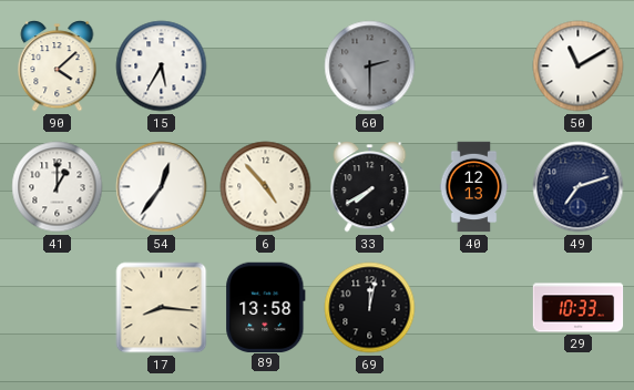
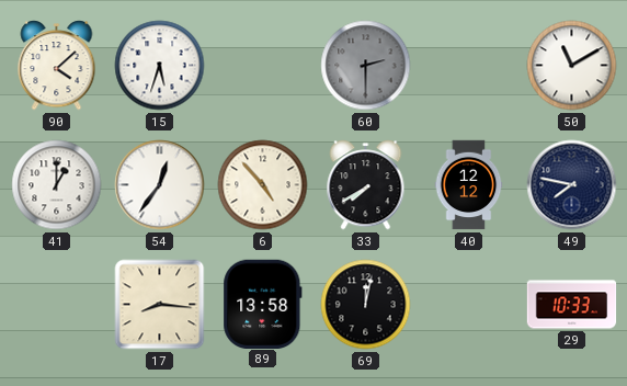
15: 5:35 -> 5:33
40: 12:13 -> 12:12
49: 7:12 -> 7:47
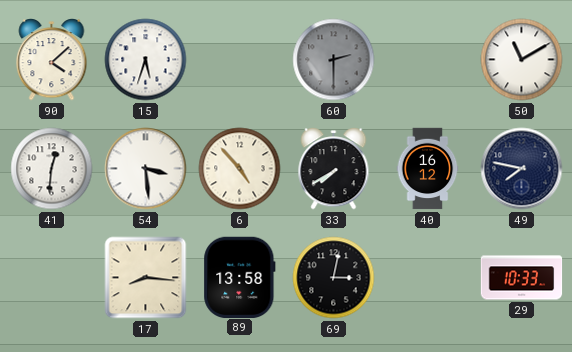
41: 1:00 -> 12:31
54: 12:36 -> 3:29
40: 12:12 -> 16:12
69: 12:02 -> 3:02
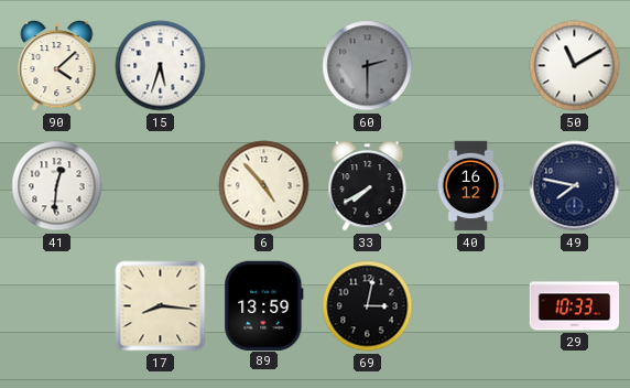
54: 3:29 -> none
89: 13:58 -> 13:59
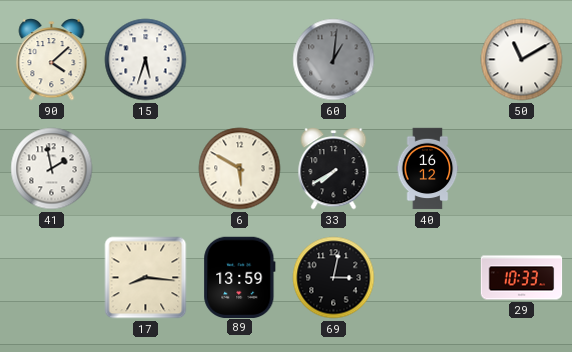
60: 2:30 -> 1:01
41: 12:31 -> 1:58
6: 4:53 -> 5:50
49: 7:47 -> none
